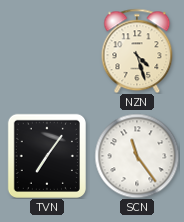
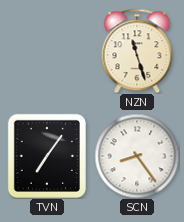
NZN: 4:27 -> 11:27
SCN: 11:24 -> 8:24
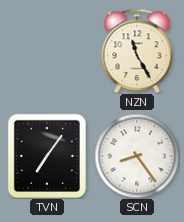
NZN: 11:27 -> 11:25
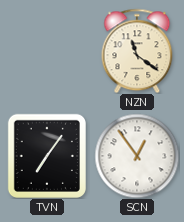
NZN: 11:25 -> 11:21
SCN: 8:24 -> 12:54
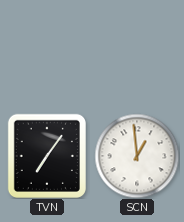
NZN: 11:21 -> none
SCN: 12:54 -> 12:59
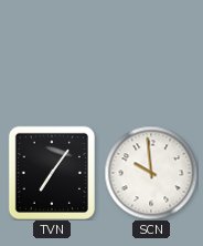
SCN: 12:59 -> 9:59
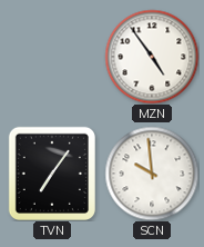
MZN: none -> 4:54
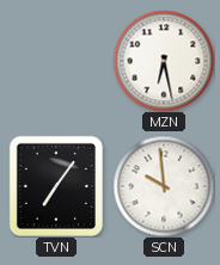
MZN: 4:54 -> 6:28
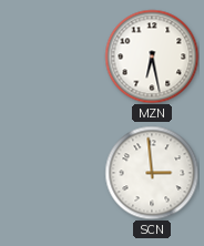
TVN: 7:06 -> none
SCN: 9:59 -> 2:59
